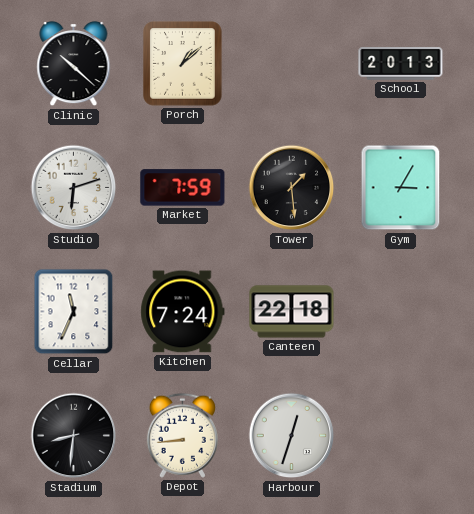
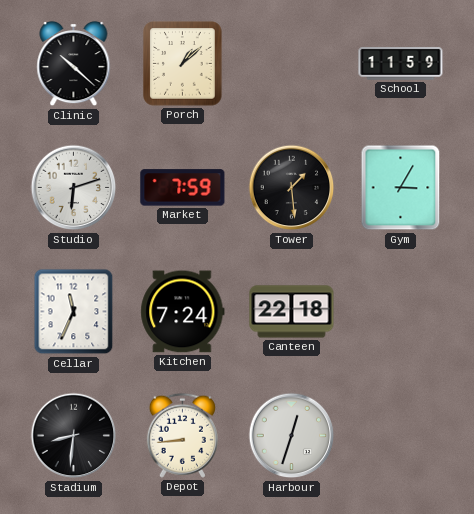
School: 20:13 -> 11:59
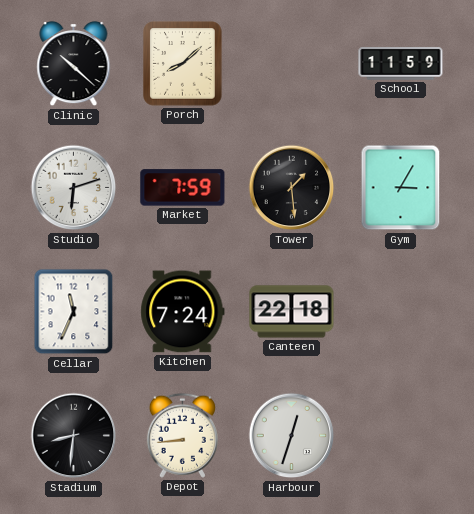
Porch: 1:08 -> 8:08
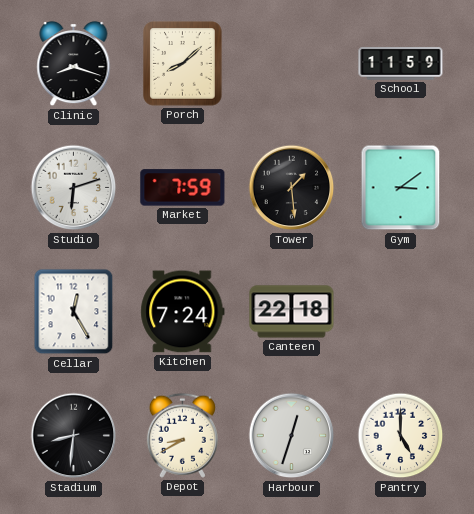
Clinic: 10:22 -> 8:18
Gym: 3:05 -> 3:09
Cellar: 11:34 -> 12:25
Depot: 8:44 -> 8:40
Pantry: none -> 5:00
